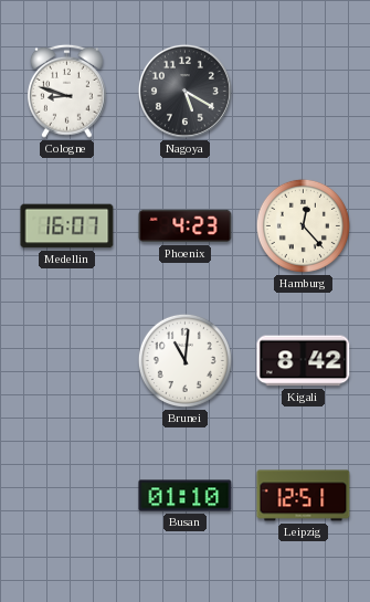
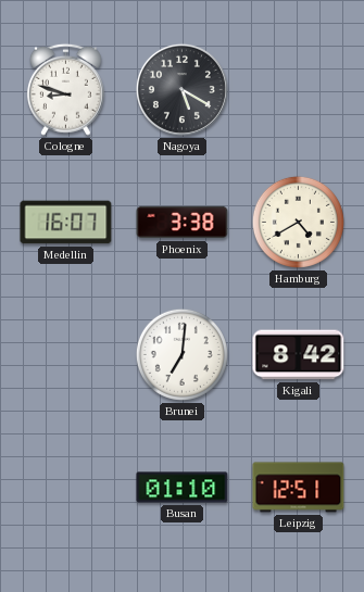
Phoenix: 4:23 -> 3:38
Hamburg: 12:23 -> 4:40
Brunei: 11:01 -> 7:01
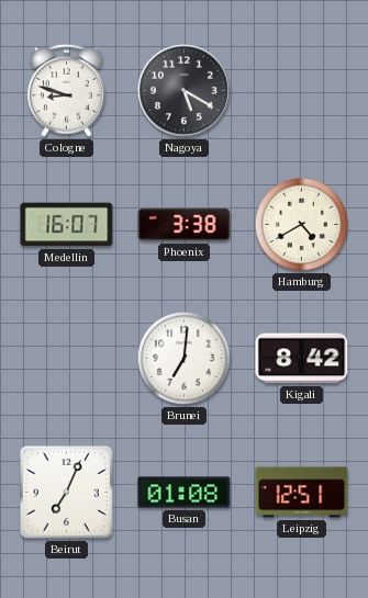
Beirut: none -> 7:04
Busan: 01:10 -> 01:08
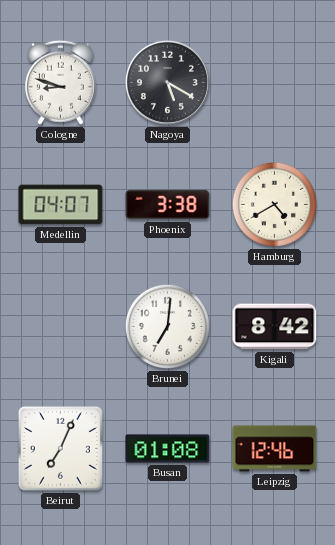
Medellin: 16:07 -> 04:07
Leipzig: 12:51 -> 12:46
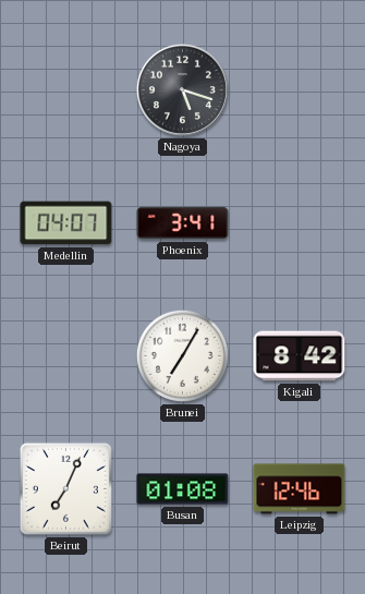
Cologne: 8:48 -> none
Nagoya: 5:20 -> 5:18
Phoenix: 3:38 -> 3:41
Hamburg: 4:40 -> none
Brunei: 7:01 -> 7:05
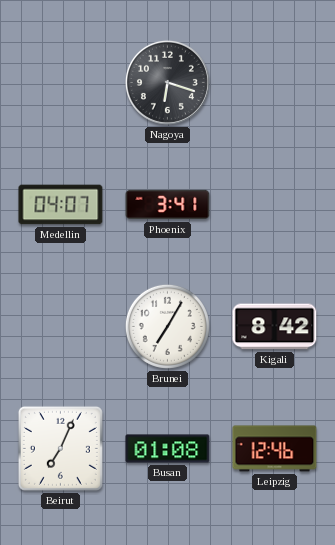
Nagoya: 5:18 -> 6:18
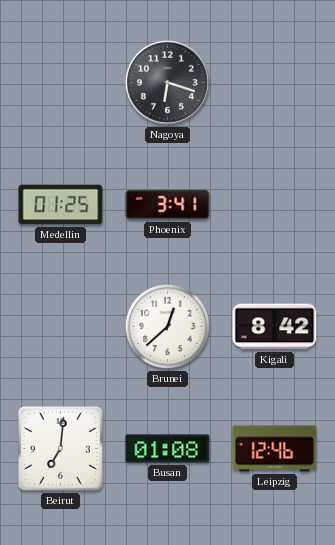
Medellin: 04:07 -> 01:25
Brunei: 7:05 -> 12:38
Beirut: 7:04 -> 7:01
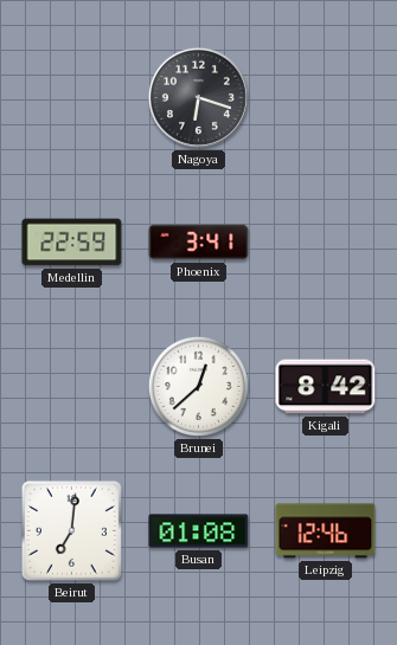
Medellin: 01:25 -> 22:59
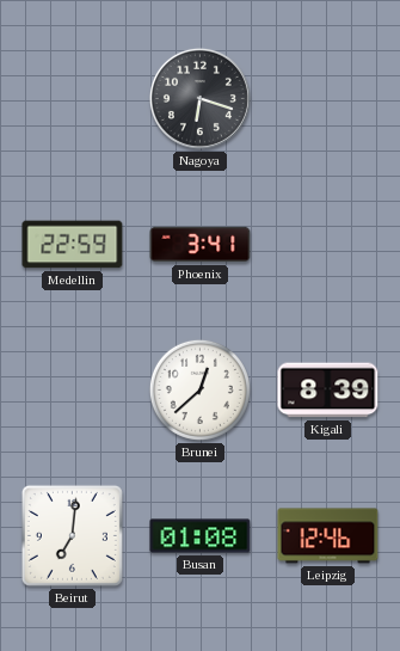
Kigali: 8:42 -> 8:39
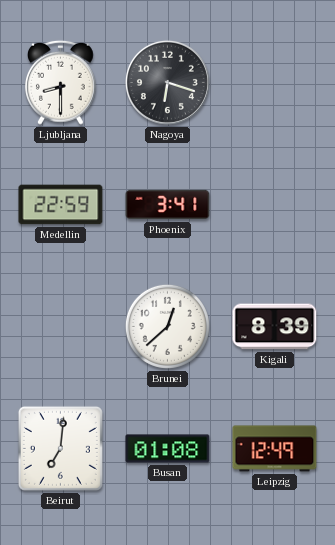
Ljubljana: none -> 8:30
Leipzig: 12:46 -> 12:49
